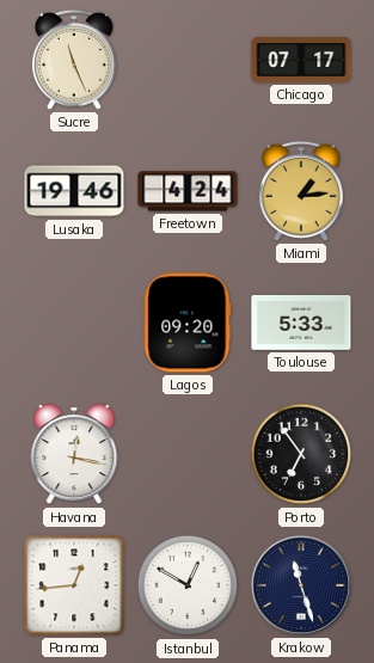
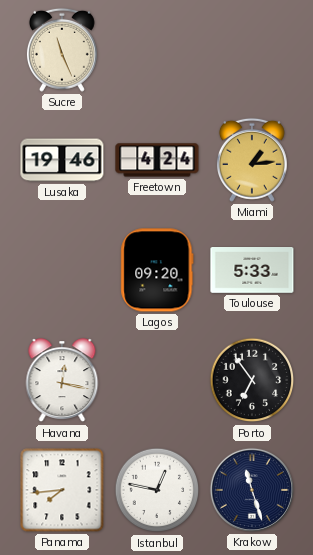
Chicago: 07:17 -> none
Panama: 12:44 -> 7:44
Istanbul: 12:50 -> 12:47
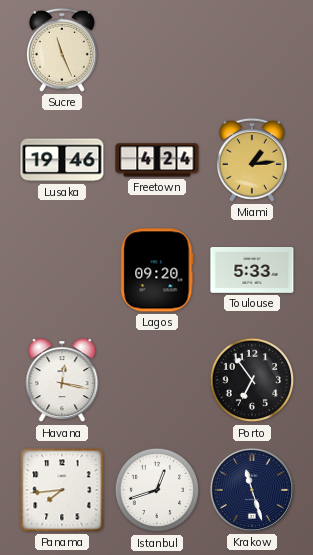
Istanbul: 12:47 -> 12:42
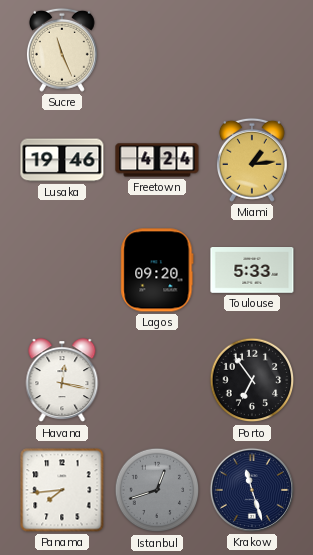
Istanbul dial: white -> grey
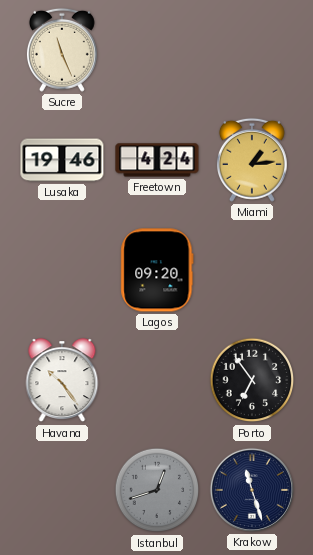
Toulouse: 5:33 -> none
Havana: 12:17 -> 10:24
Panama: 7:44 -> none
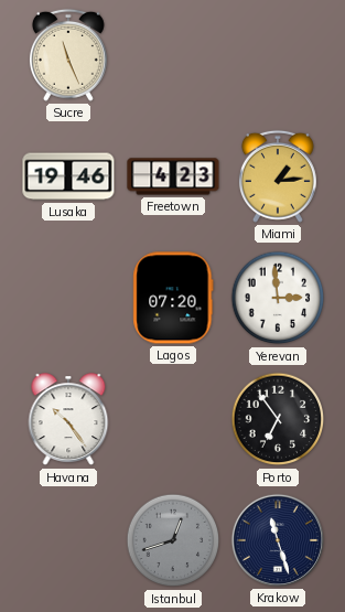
Freetown: 4:24 -> 4:23
Lagos: 09:20 -> 07:20
Yerevan: none -> 2:59
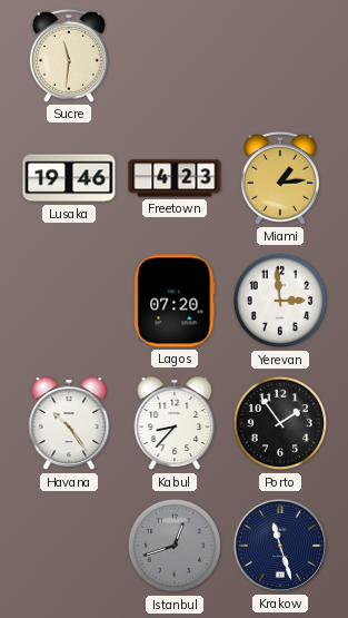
Sucre: 11:26 -> 11:31
Kabul: none -> 8:37
Porto: 6:54 -> 1:54
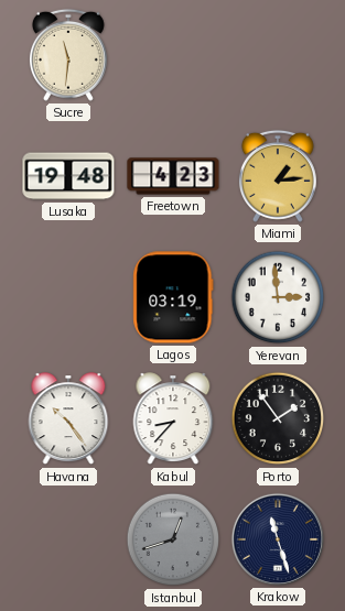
Lusaka: 19:46 -> 19:48
Lagos: 07:20 -> 03:19
